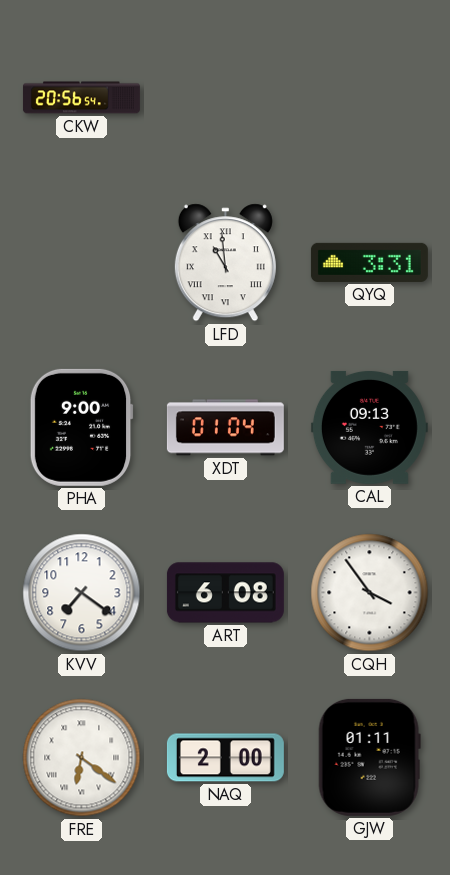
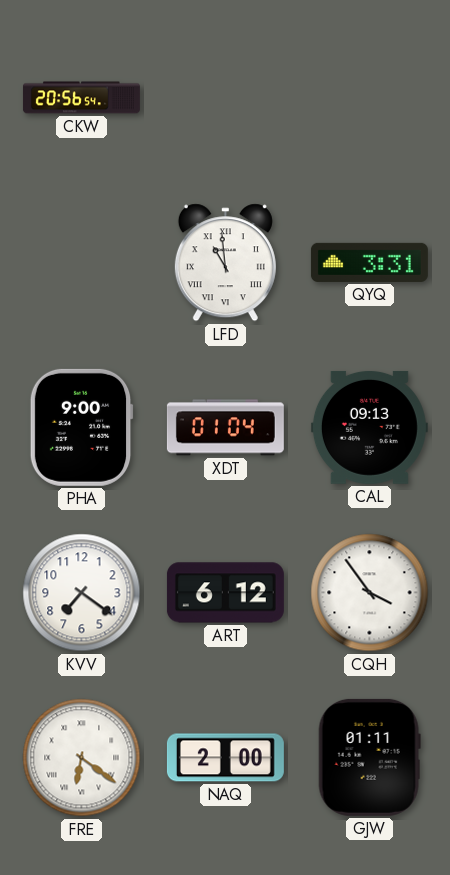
ART: 6:08 -> 6:12
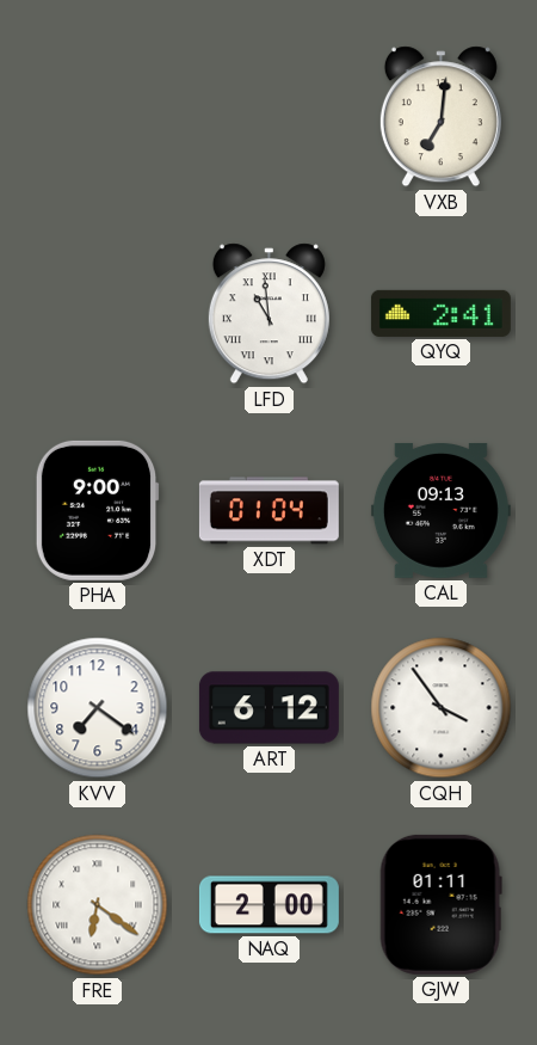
CKW: 20:56 -> none
VXB: none -> 7:01
QYQ: 3:31 -> 2:41
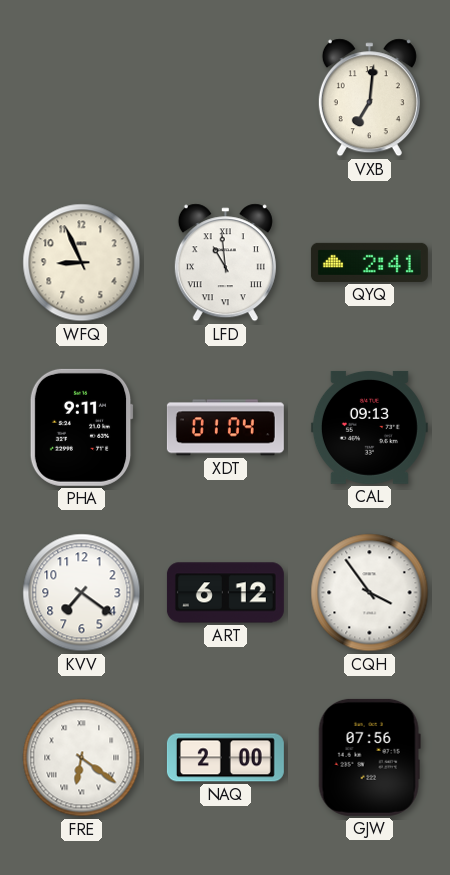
WFQ: none -> 8:56
PHA: 9:00 -> 9:11
GJW: 01:11 -> 07:56
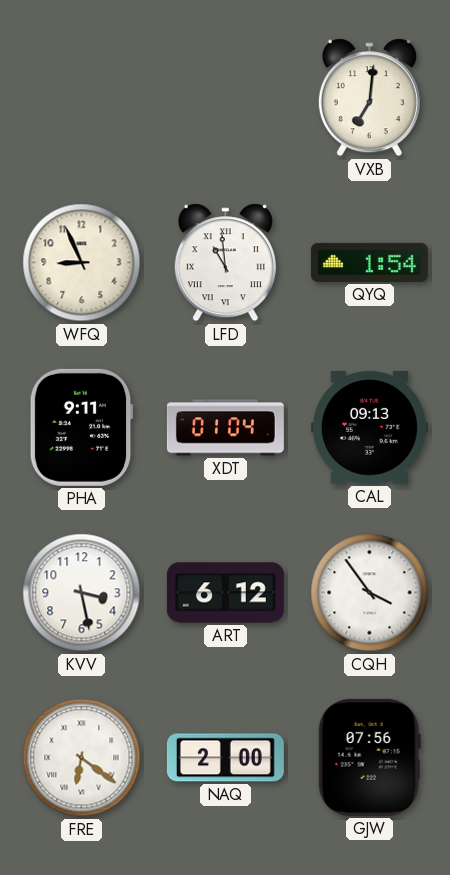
QYQ: 2:41 -> 1:54
KVV: 7:21 -> 3:28
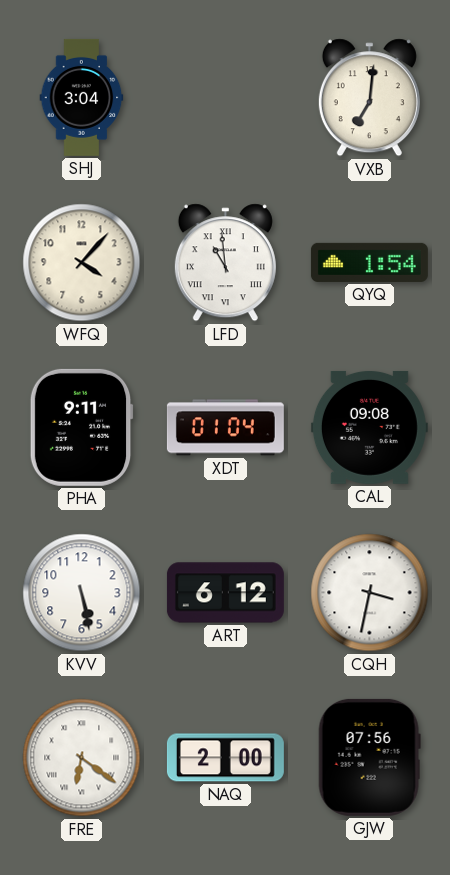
SHJ: none -> 3:04
WFQ: 8:56 -> 4:07
CAL: 09:13 -> 09:08
KVV: 3:28 -> 5:28
CQH: 3:54 -> 3:32
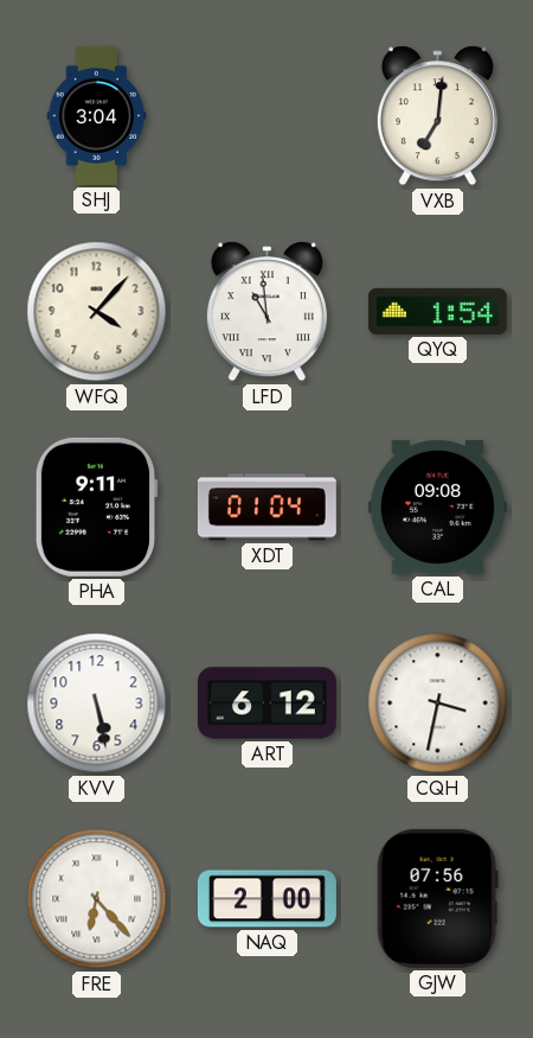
FRE: 6:21 -> 6:23
